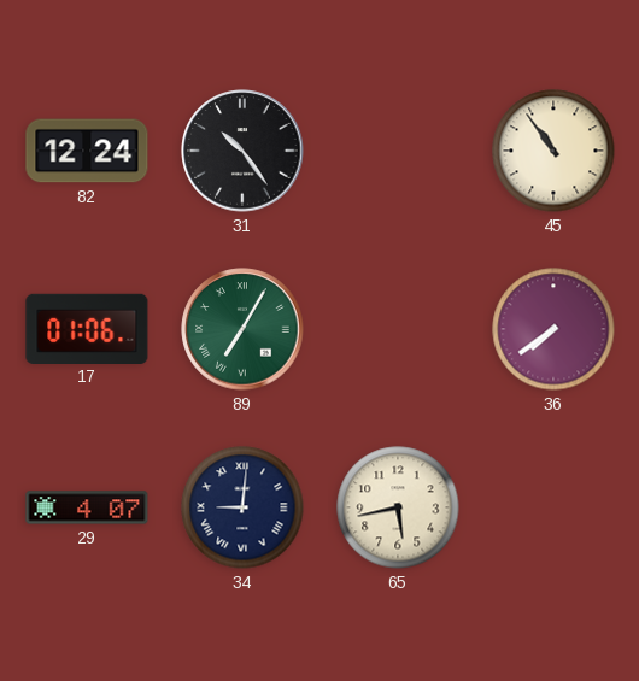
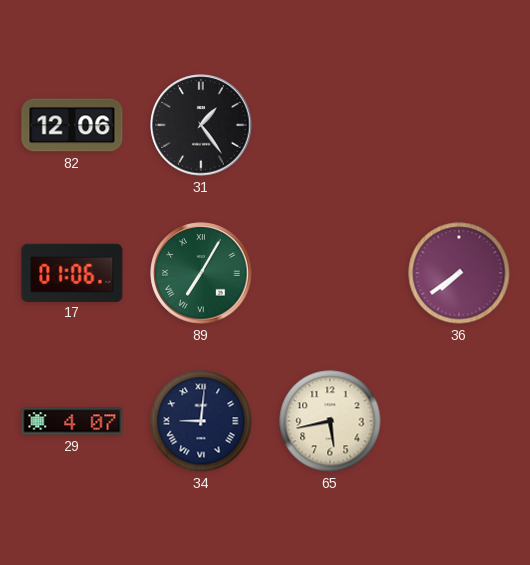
82: 12:24 -> 12:06
31: 10:24 -> 1:24
45: 10:54 -> none
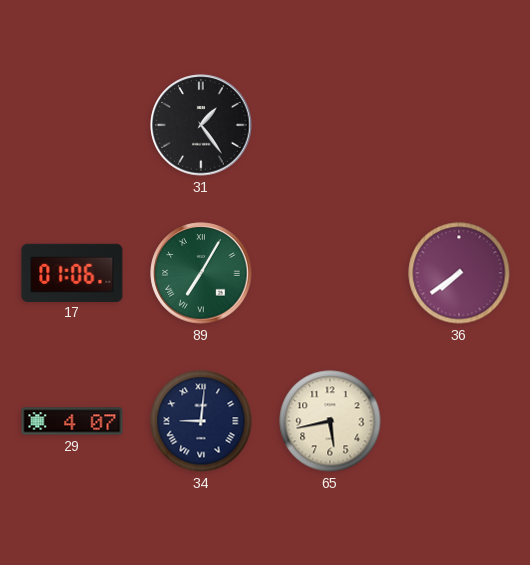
82: 12:06 -> none
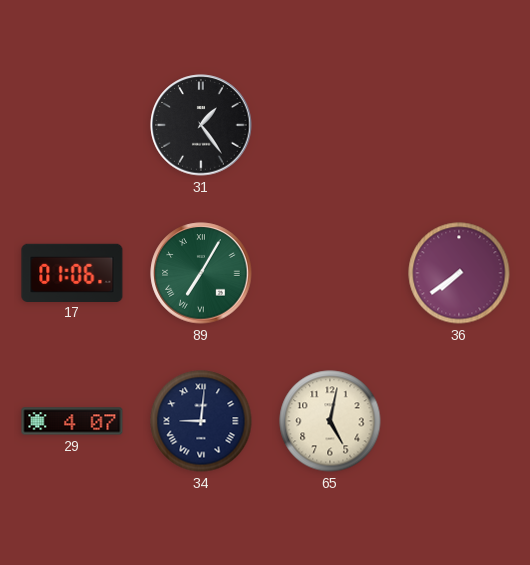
65: 5:43 -> 5:02
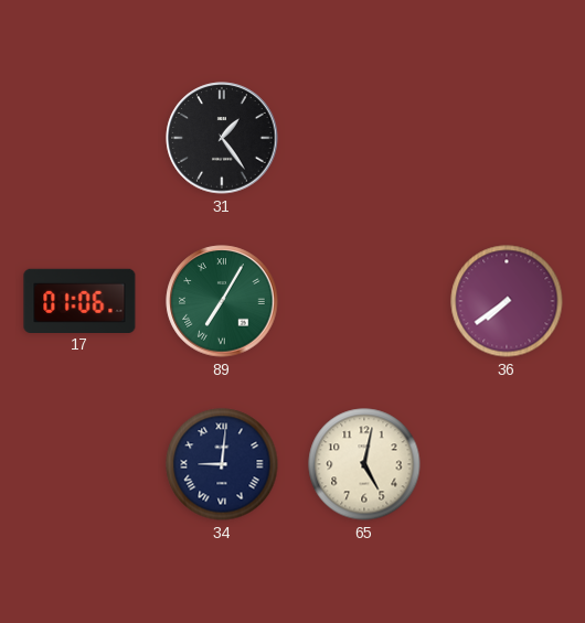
29: 4:07 -> none
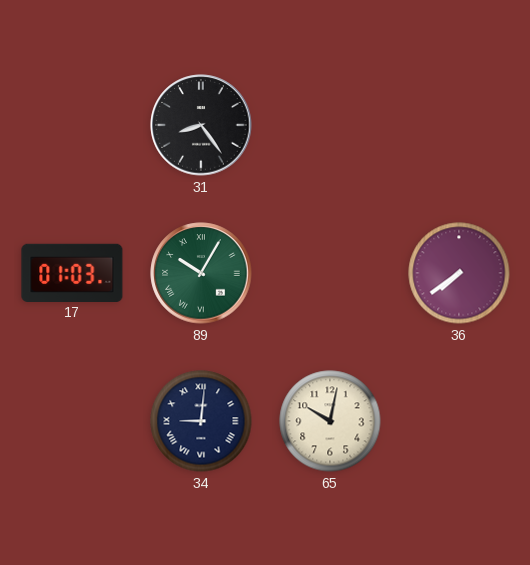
31: 1:24 -> 8:24
17: 01:06 -> 01:03
89: 7:05 -> 10:05
65: 5:02 -> 10:02
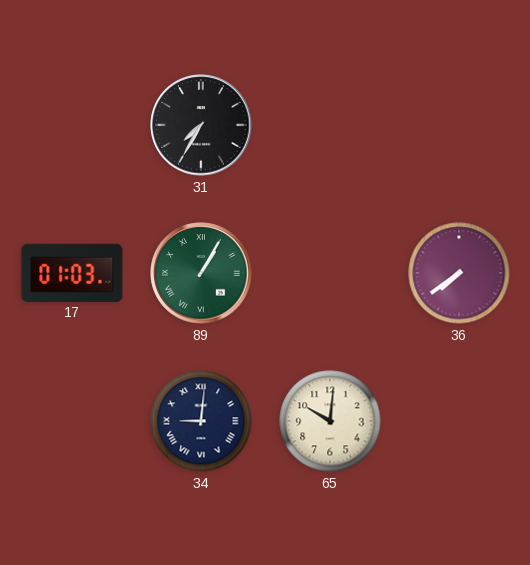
31: 8:24 -> 7:35
89: 10:05 -> 1:05
65: 10:02 -> 10:01
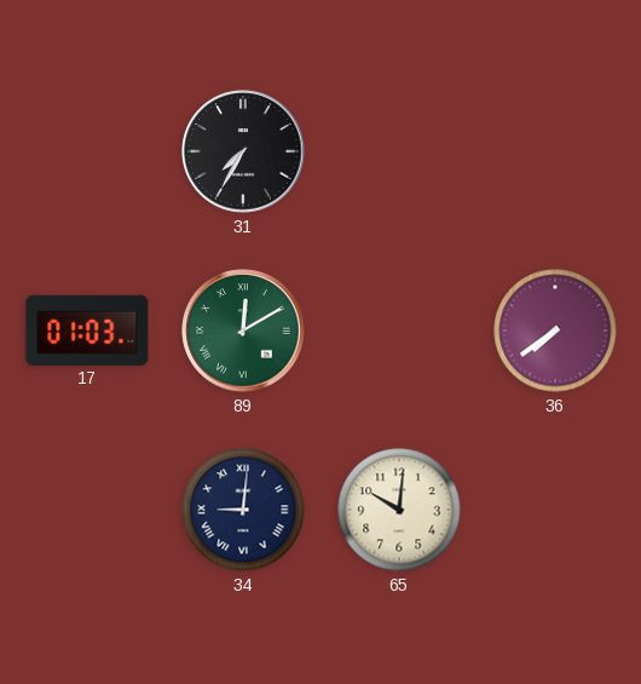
89: 1:05 -> 12:10
